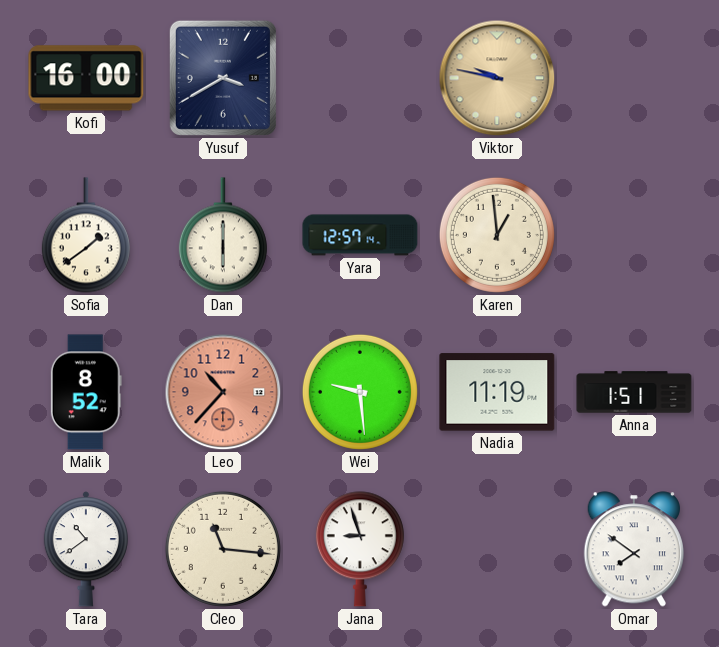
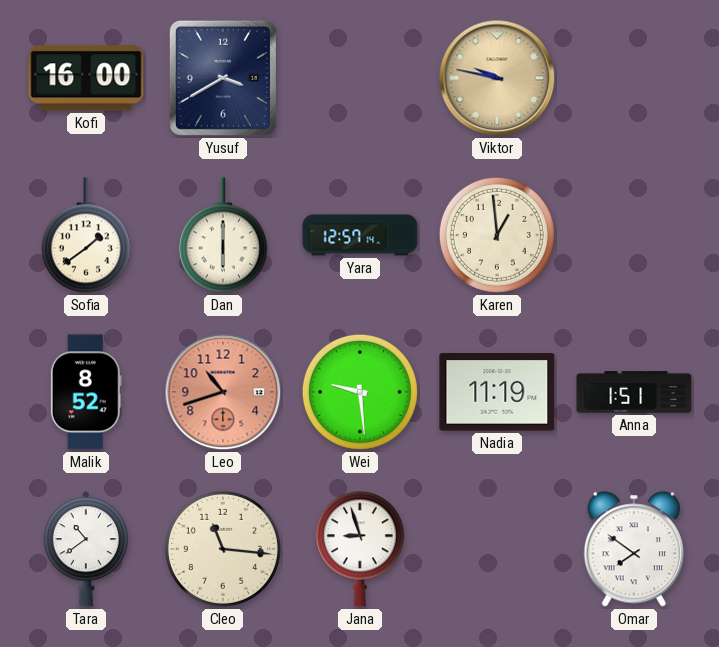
Leo: 10:37 -> 10:42
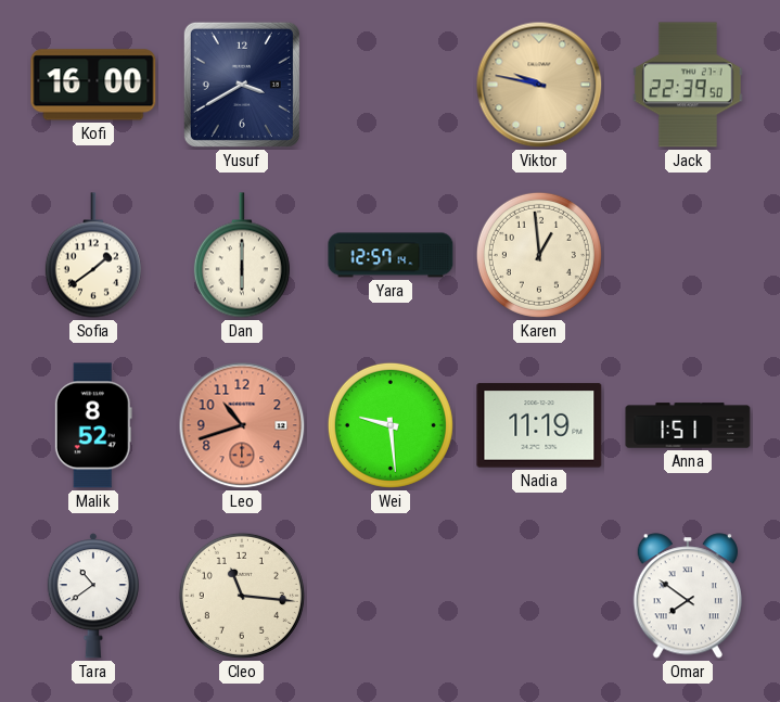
Jack: none -> 22:39
Jana: 8:57 -> none
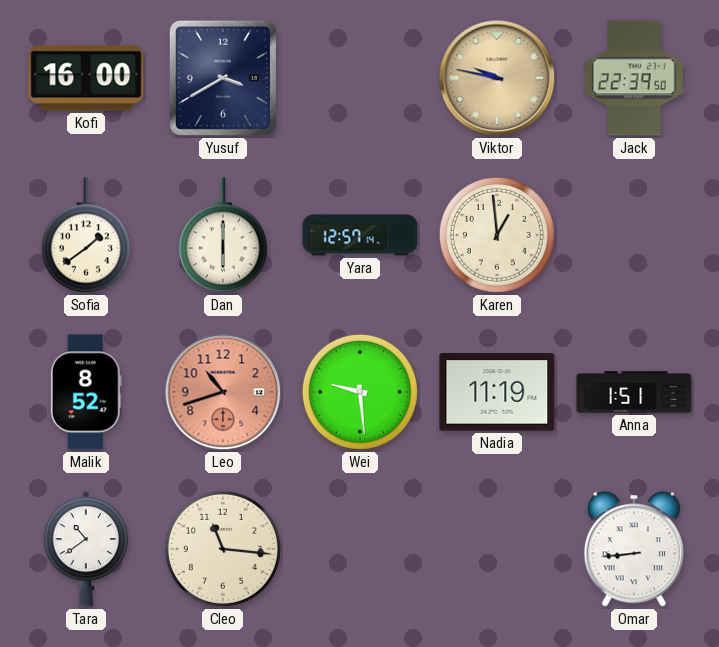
Omar: 7:51 -> 8:44
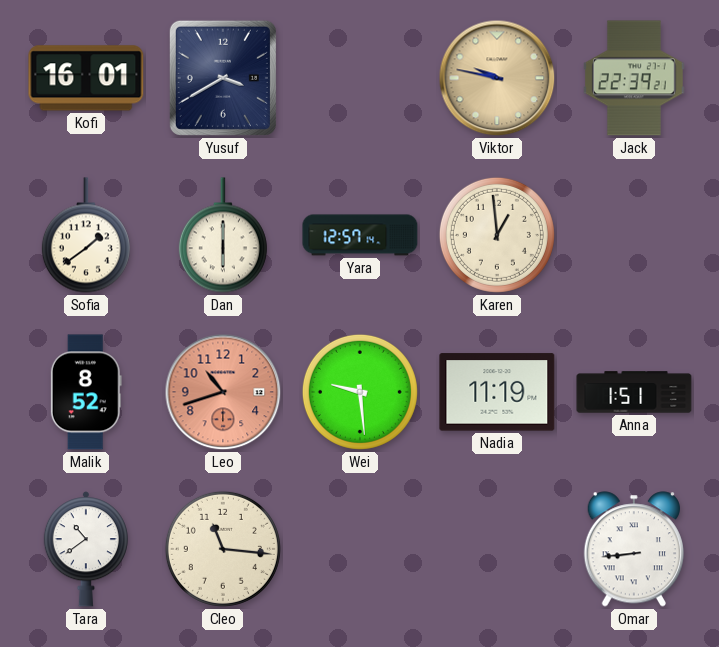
Kofi: 16:00 -> 16:01
Jack: 22:39:50 -> 22:39:21
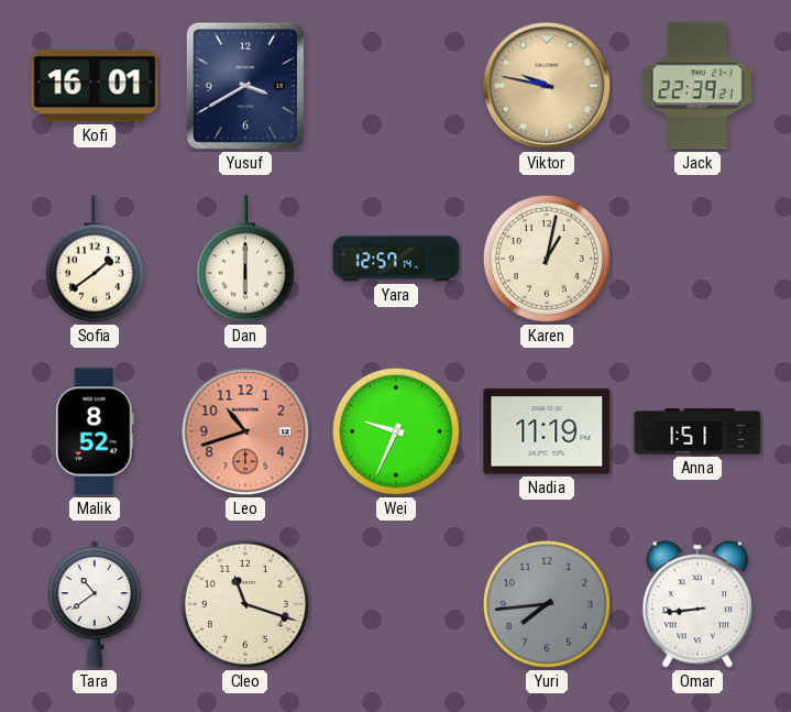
Karen: 12:59 -> 1:02
Wei: 9:29 -> 9:34
Cleo: 11:16 -> 11:18
Yuri: none -> 7:44
